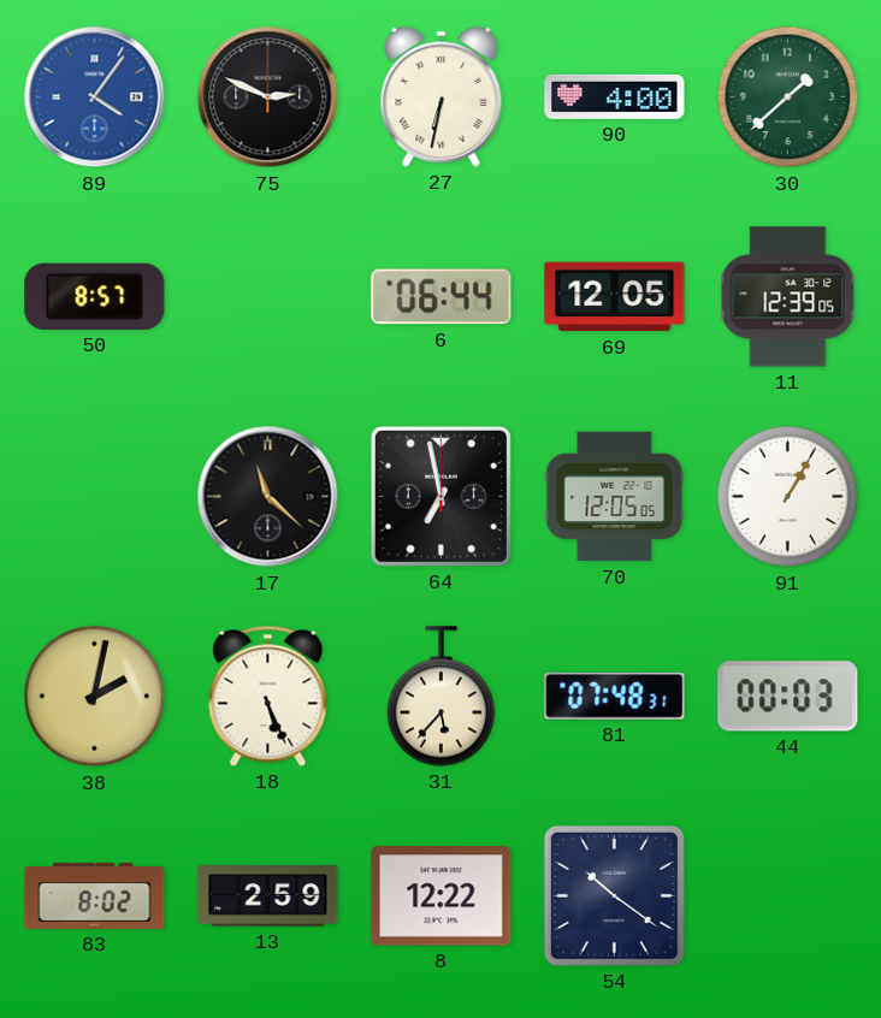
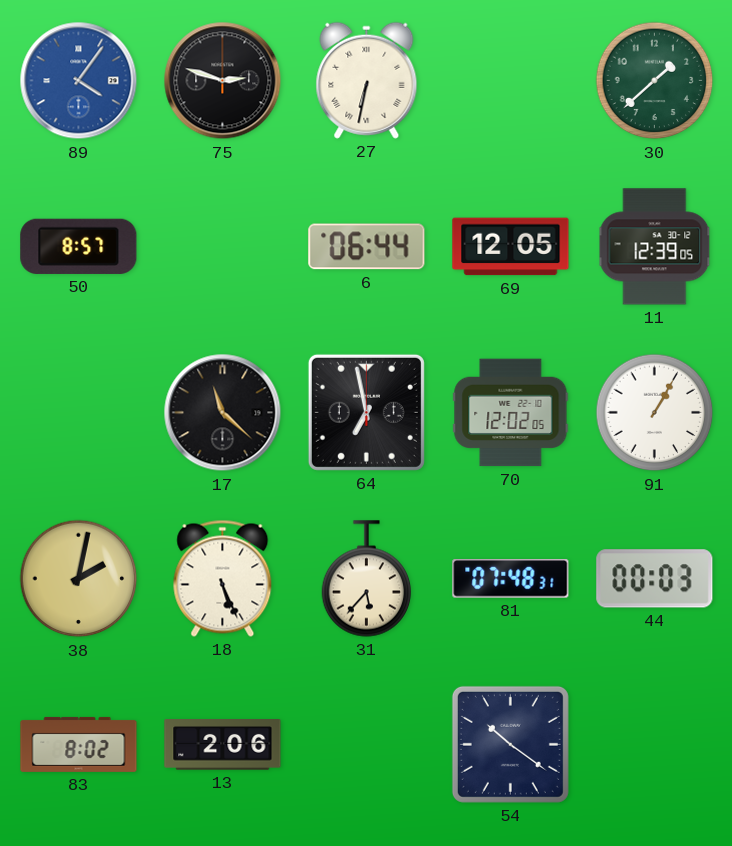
75: 2:49 -> 2:48
90: 4:00 -> none
70: 12:05 -> 12:02
13: 2:59 -> 2:06
8: 12:22 -> none
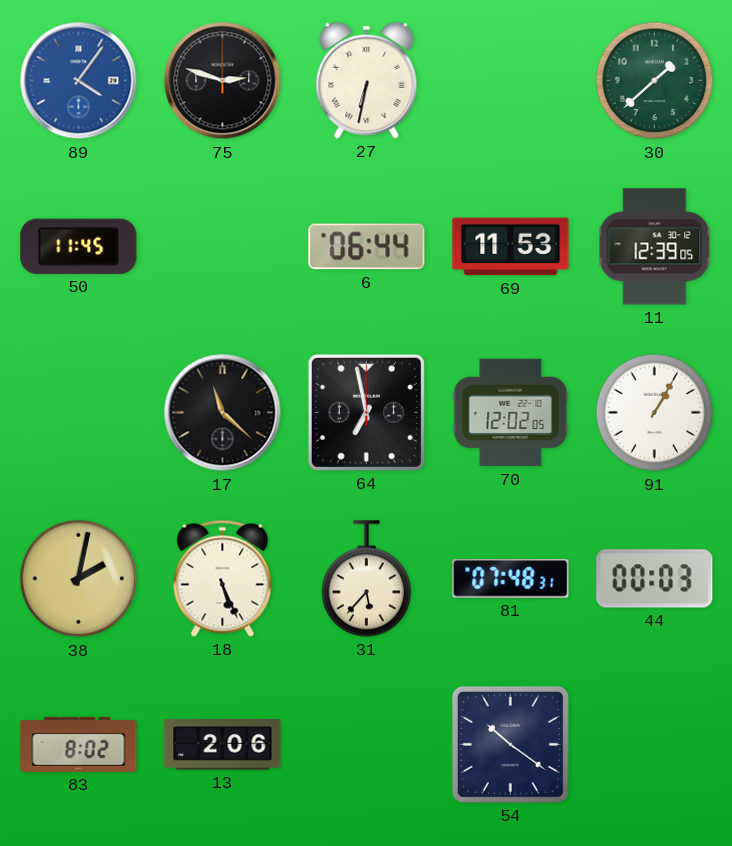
50: 8:57 -> 11:45
69: 12:05 -> 11:53
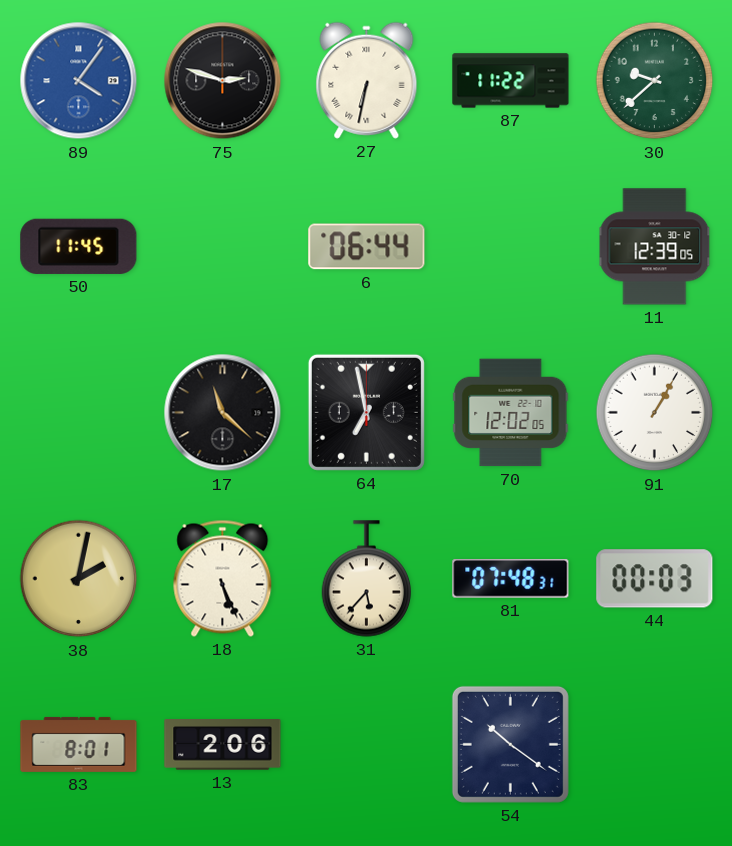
87: none -> 11:22
30: 1:38 -> 9:38
69: 11:53 -> none
83: 8:02 -> 8:01
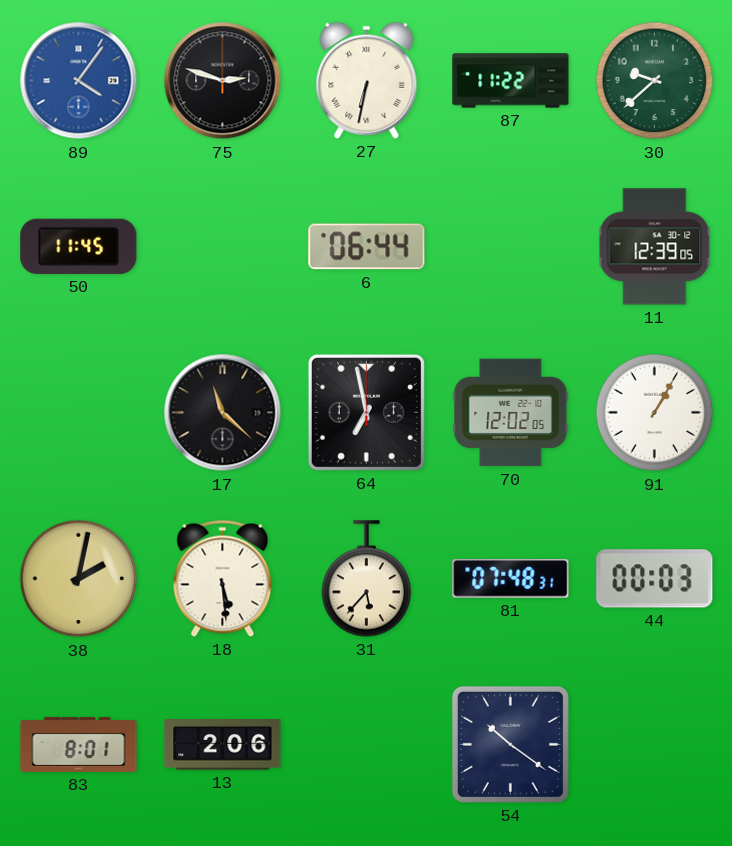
18: 5:26 -> 5:29
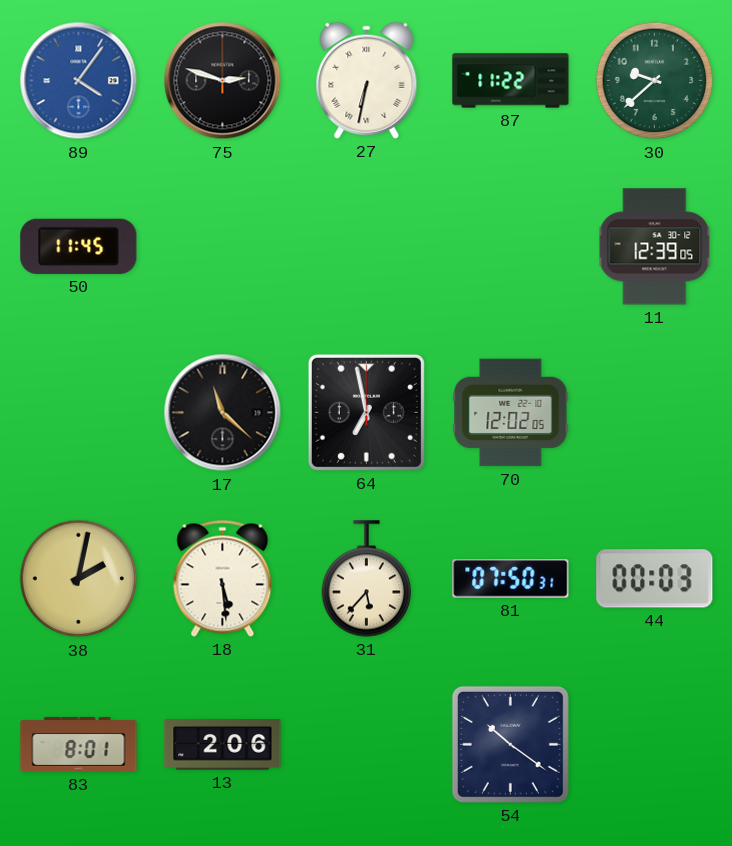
6: 06:44 -> none
91: 1:05 -> none
81: 07:48 -> 07:50
